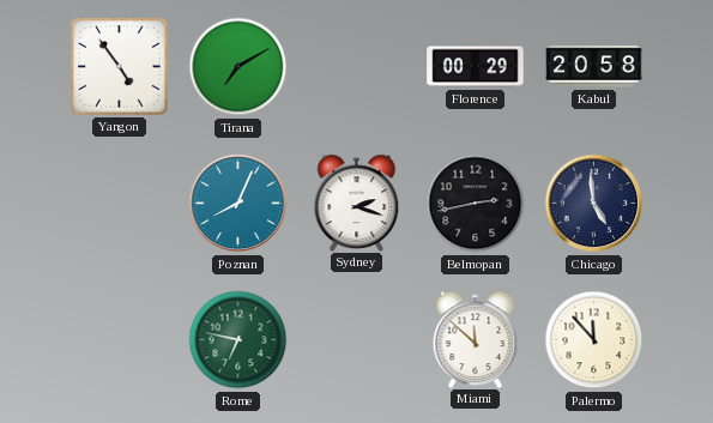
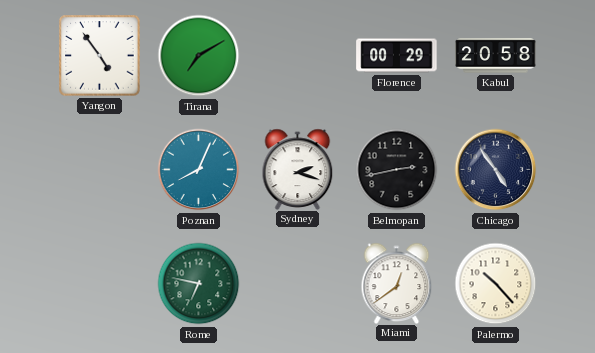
Chicago: 4:59 -> 4:54
Miami: 11:52 -> 12:39
Palermo: 11:53 -> 10:23
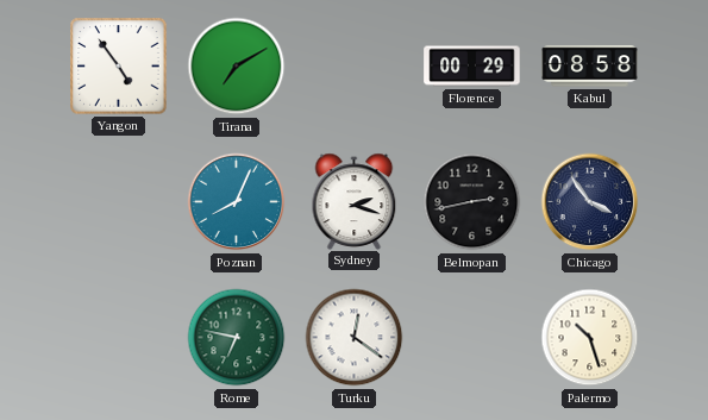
Kabul: 20:58 -> 08:58
Chicago: 4:54 -> 3:54
Turku: none -> 12:21
Miami: 12:39 -> none
Palermo: 10:23 -> 10:27
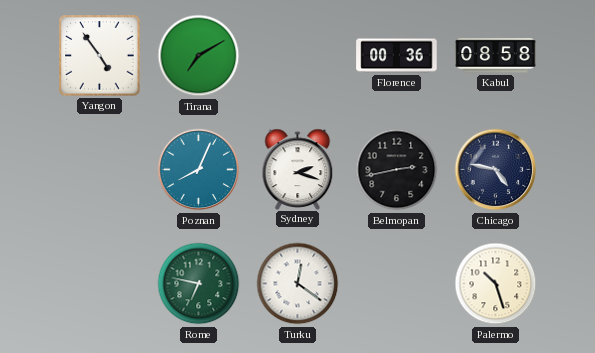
Florence: 00:29 -> 00:36
Chicago: 3:54 -> 4:47
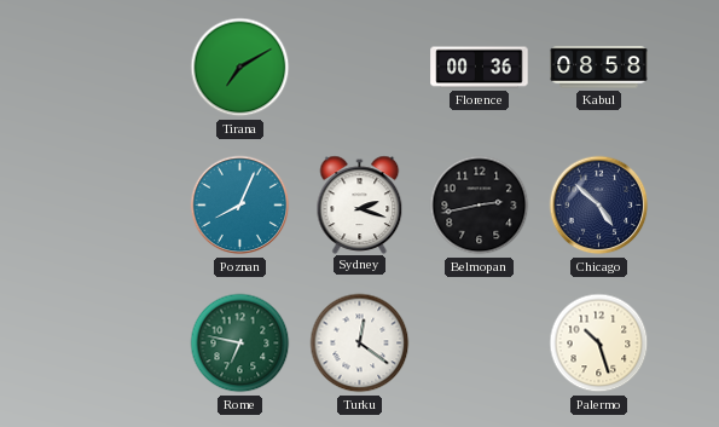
Yangon: 4:54 -> none
Chicago: 4:47 -> 4:52
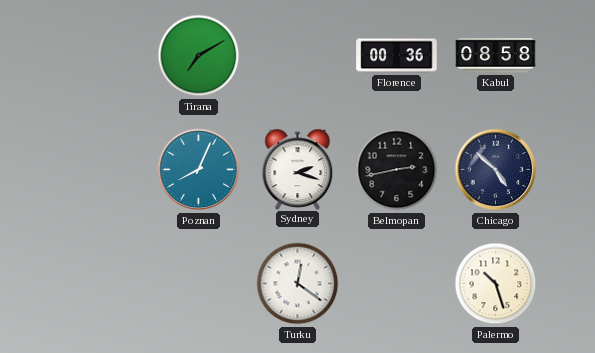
Rome: 6:47 -> none
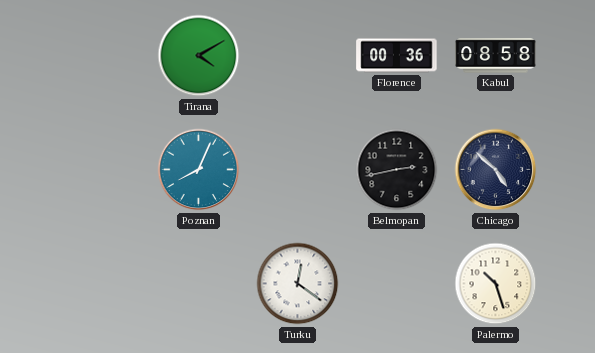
Tirana: 7:10 -> 4:10
Sydney: 2:18 -> none
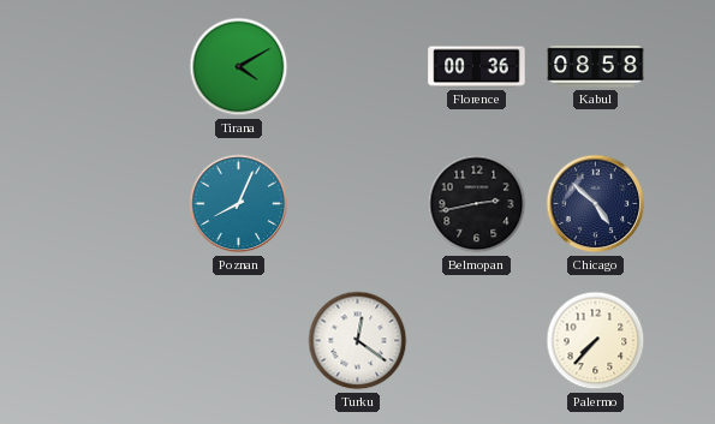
Palermo: 10:27 -> 7:37
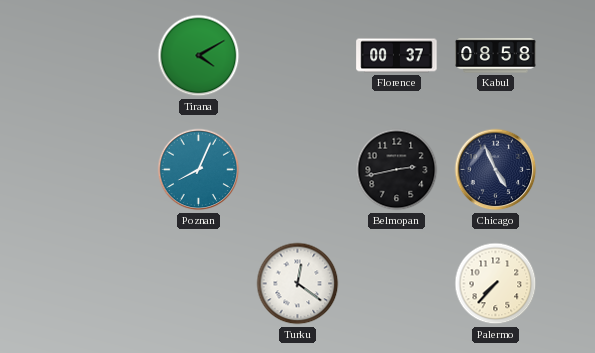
Florence: 00:36 -> 00:37
Chicago: 4:52 -> 4:56
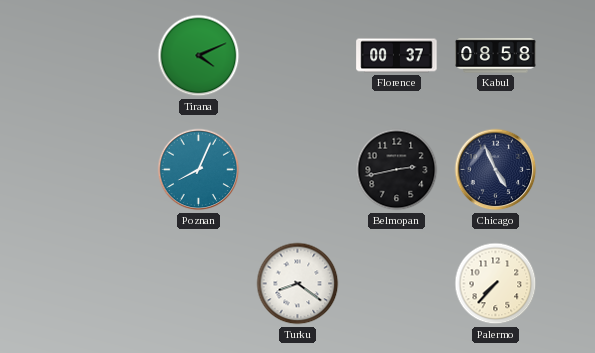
Tirana: 4:10 -> 4:11
Turku: 12:21 -> 8:21
